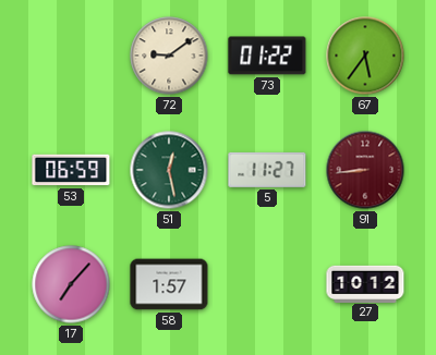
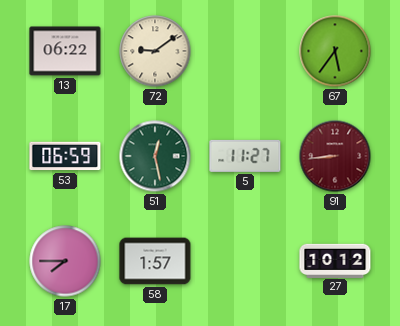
13: none -> 06:22
73: 01:22 -> none
17: 7:07 -> 7:45
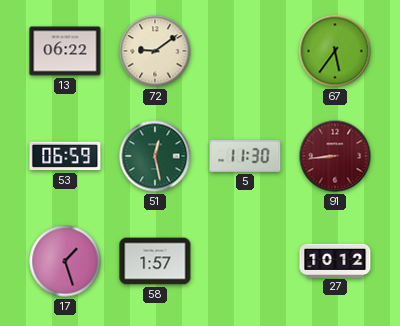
5: 11:27 -> 11:30
17: 7:45 -> 1:27
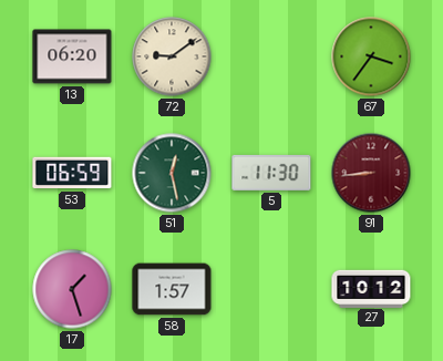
13: 06:22 -> 06:20
67: 5:36 -> 3:36
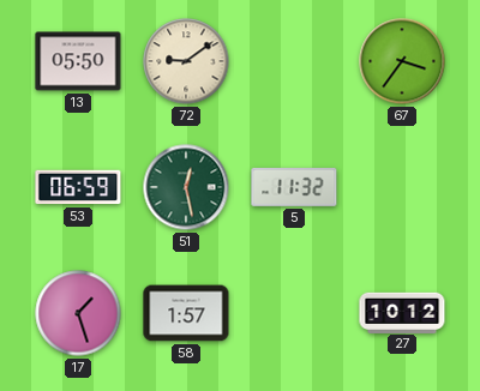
13: 06:20 -> 05:50
5: 11:30 -> 11:32
91: 8:44 -> none
